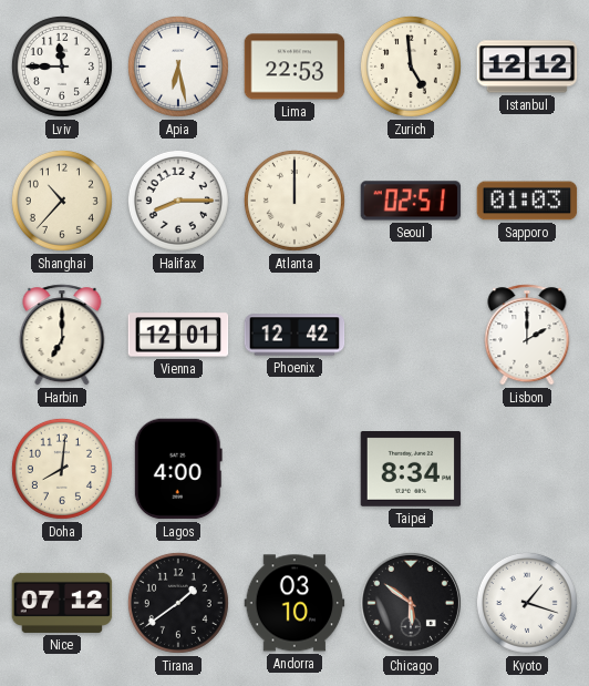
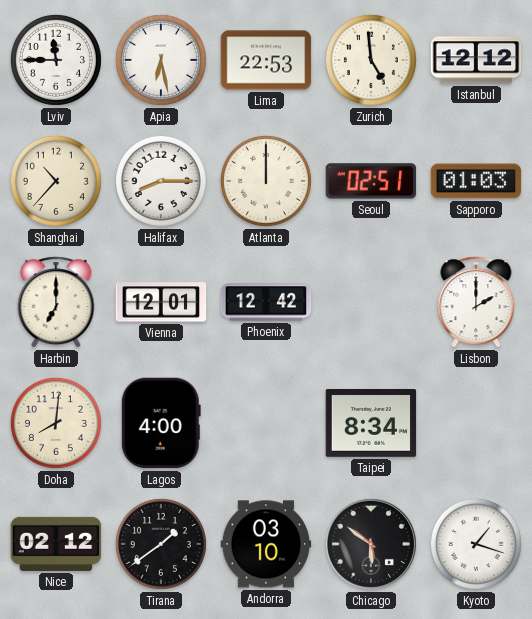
Nice: 07:12 -> 02:12
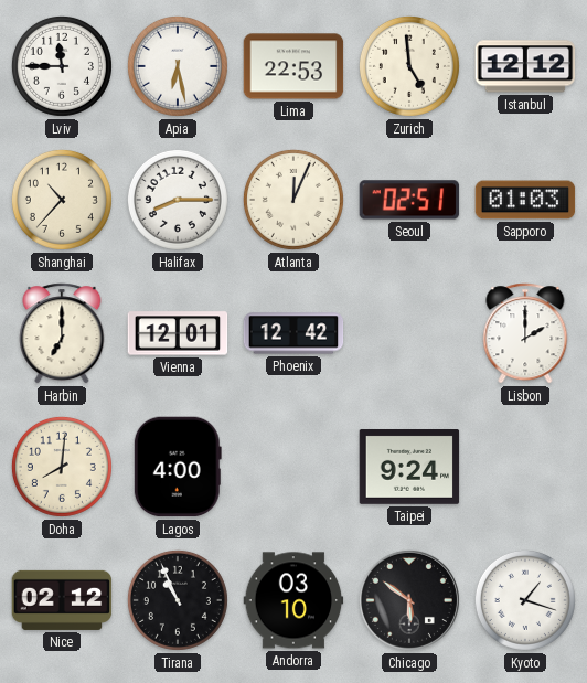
Atlanta: 12:00 -> 12:04
Taipei: 8:34 -> 9:24
Tirana: 1:39 -> 10:56
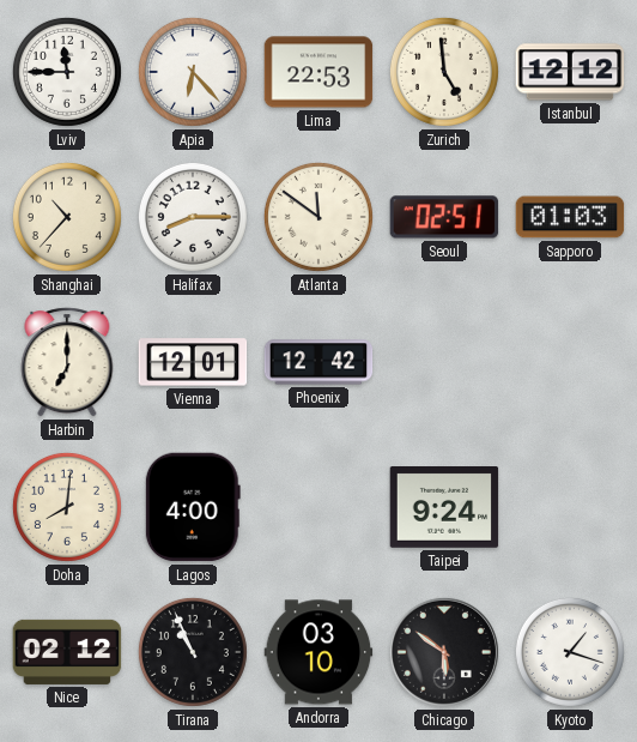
Apia: 6:28 -> 6:23
Atlanta: 12:04 -> 11:51
Lisbon: 2:00 -> none
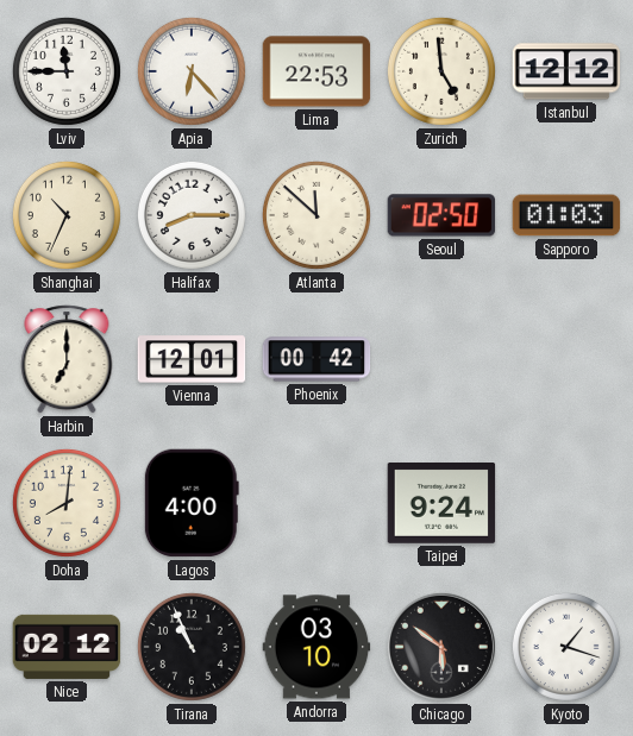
Shanghai: 10:37 -> 10:34
Atlanta: 11:51 -> 11:52
Seoul: 02:51 -> 02:50
Phoenix: 12:42 -> 00:42
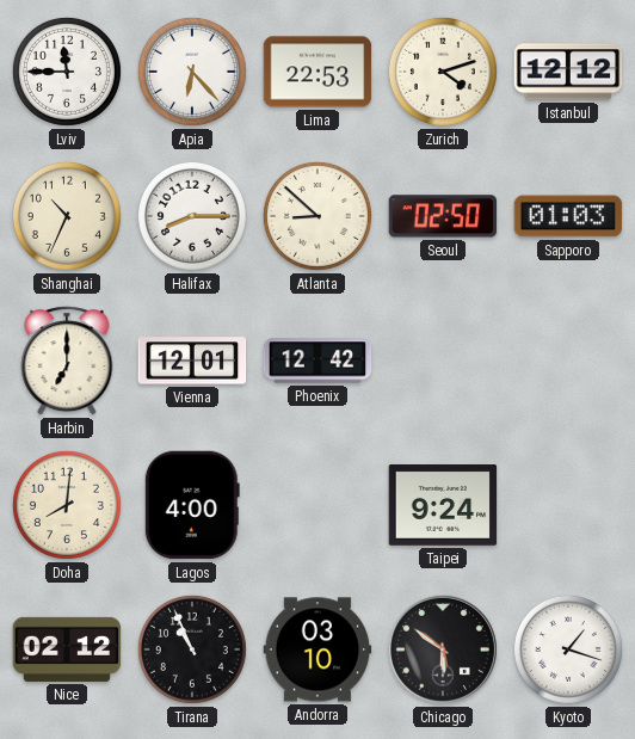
Zurich: 4:59 -> 4:12
Atlanta: 11:52 -> 8:52
Phoenix: 00:42 -> 12:42
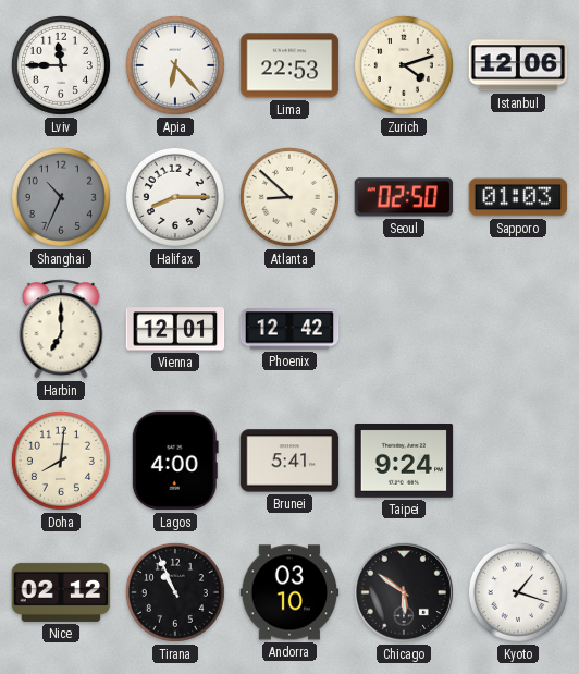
Istanbul: 12:12 -> 12:06
Shanghai dial: cream -> grey
Brunei: none -> 5:41
